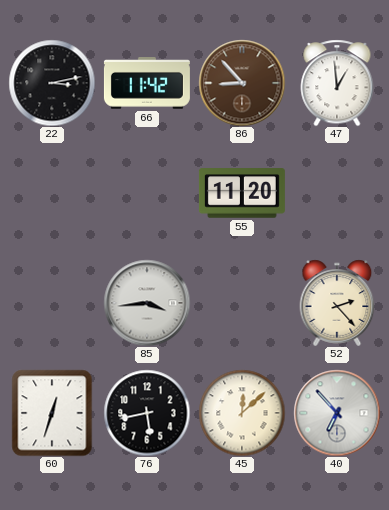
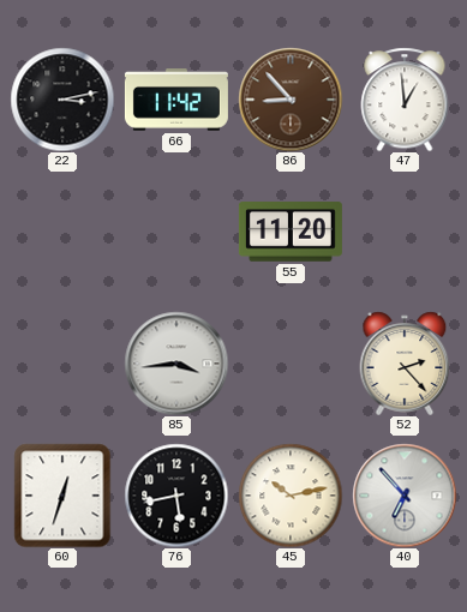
45: 12:08 -> 10:13
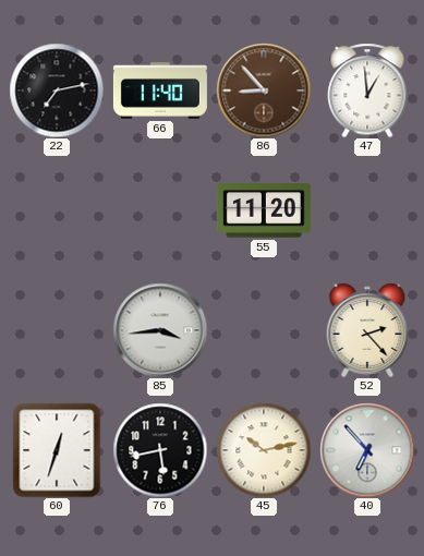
22: 3:13 -> 7:13
66: 11:42 -> 11:40
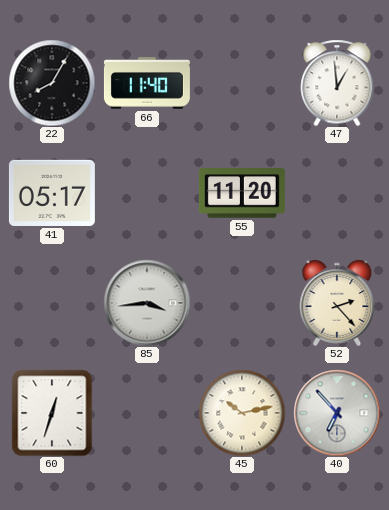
22: 7:13 -> 8:05
86: 8:53 -> none
41: none -> 05:17
76: 5:43 -> none
